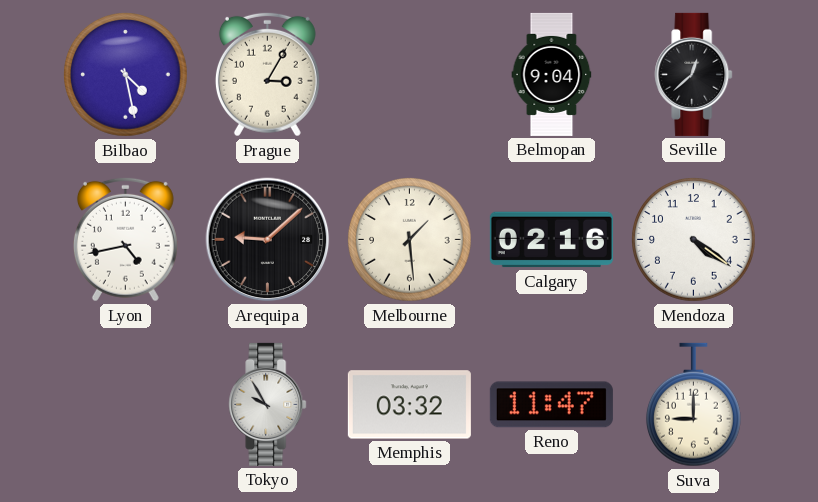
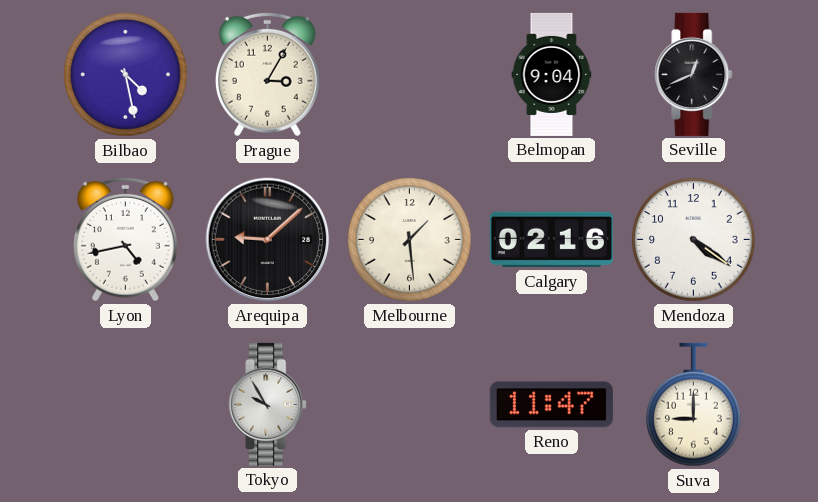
Seville: 12:38 -> 12:41
Memphis: 03:32 -> none
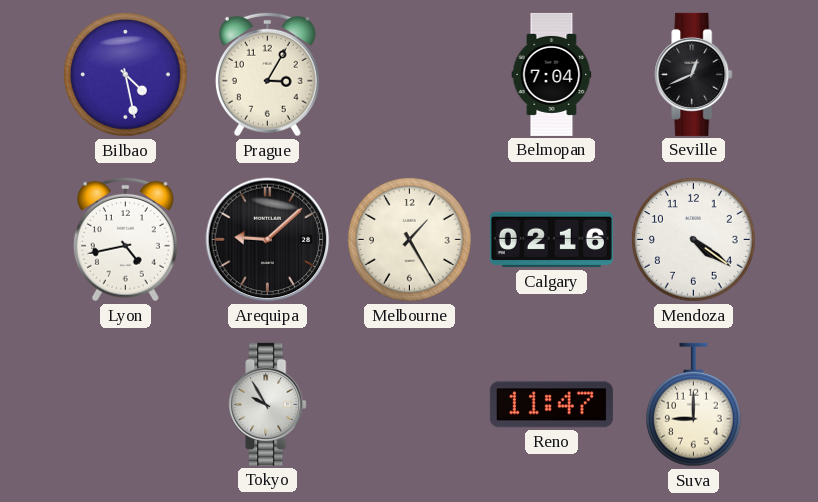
Belmopan: 9:04 -> 7:04
Melbourne: 1:29 -> 1:25
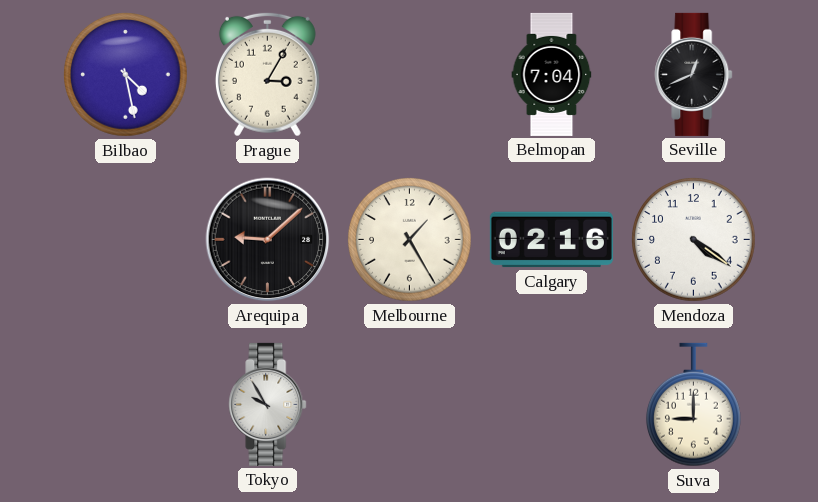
Lyon: 4:43 -> none
Reno: 11:47 -> none
